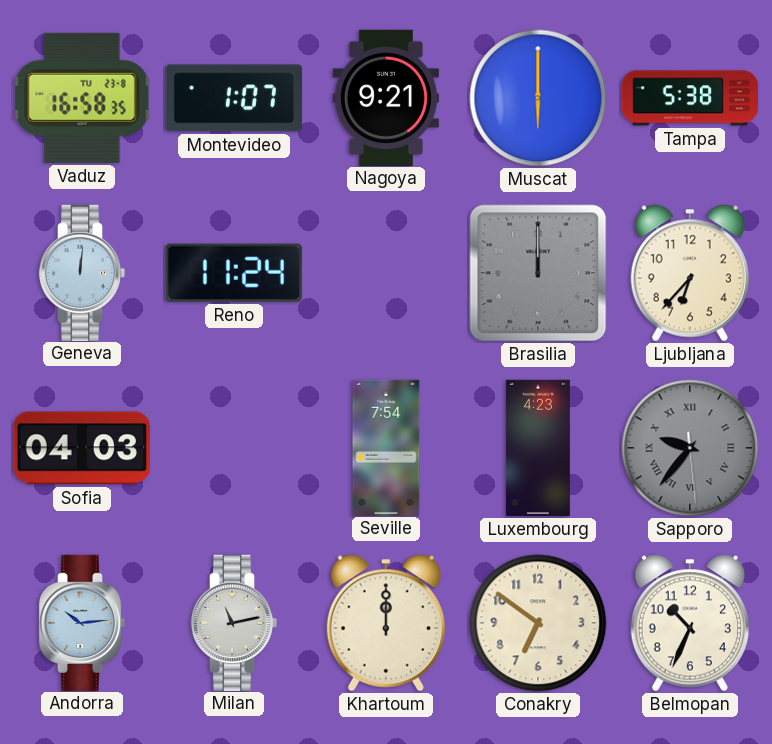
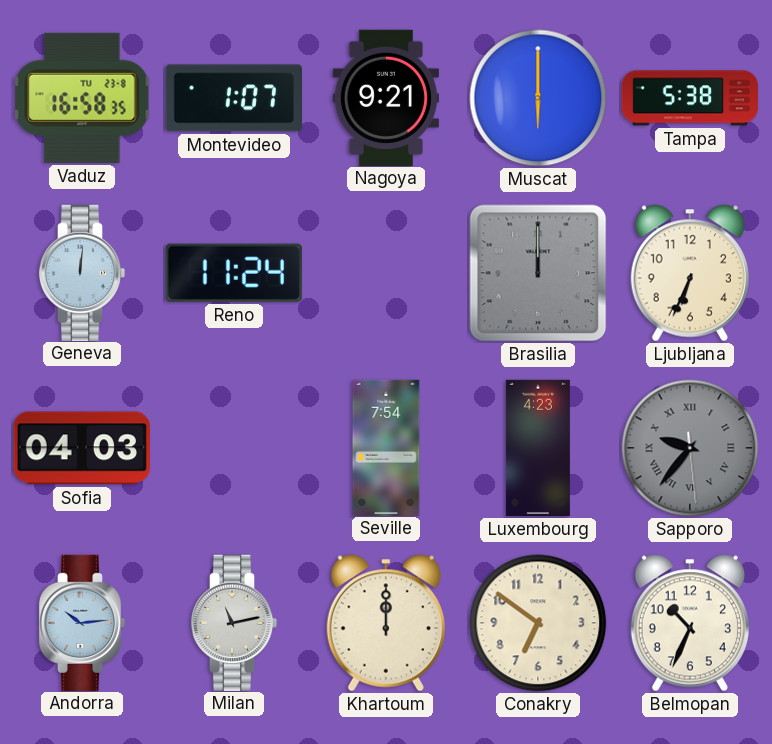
Ljubljana: 6:37 -> 6:34
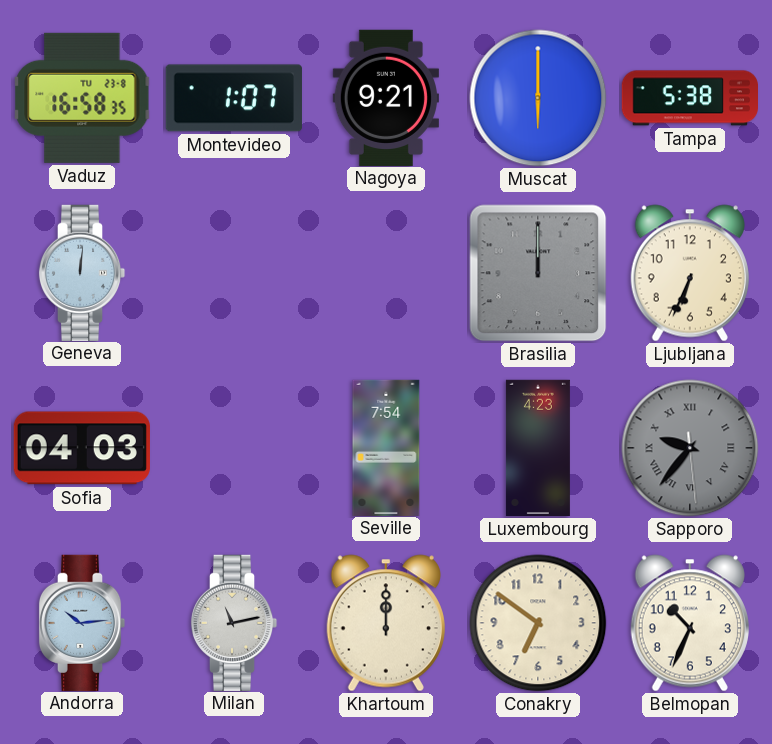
Reno: 11:24 -> none
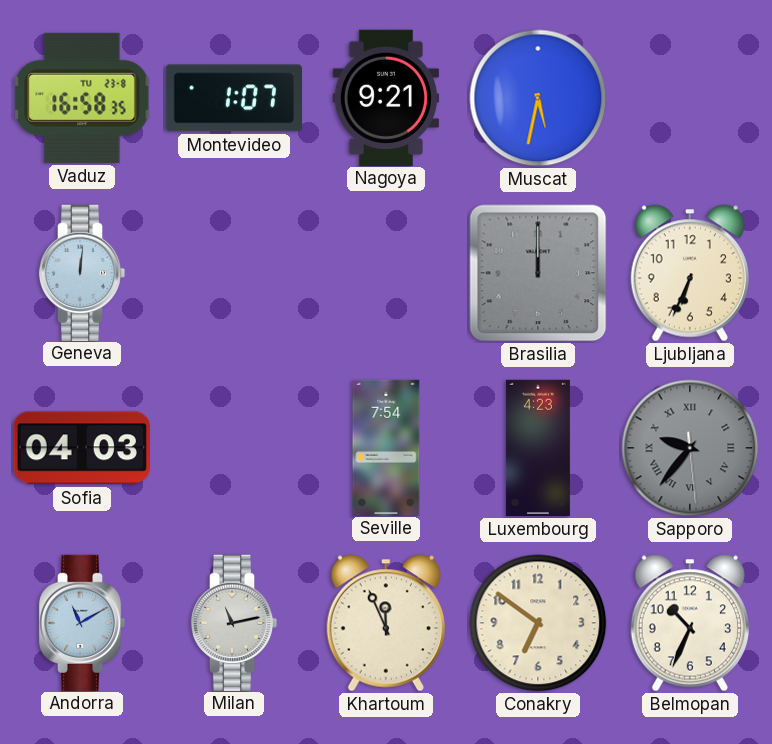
Muscat: 6:00 -> 5:32
Tampa: 5:38 -> none
Andorra: 10:14 -> 11:10
Khartoum: 12:00 -> 11:56
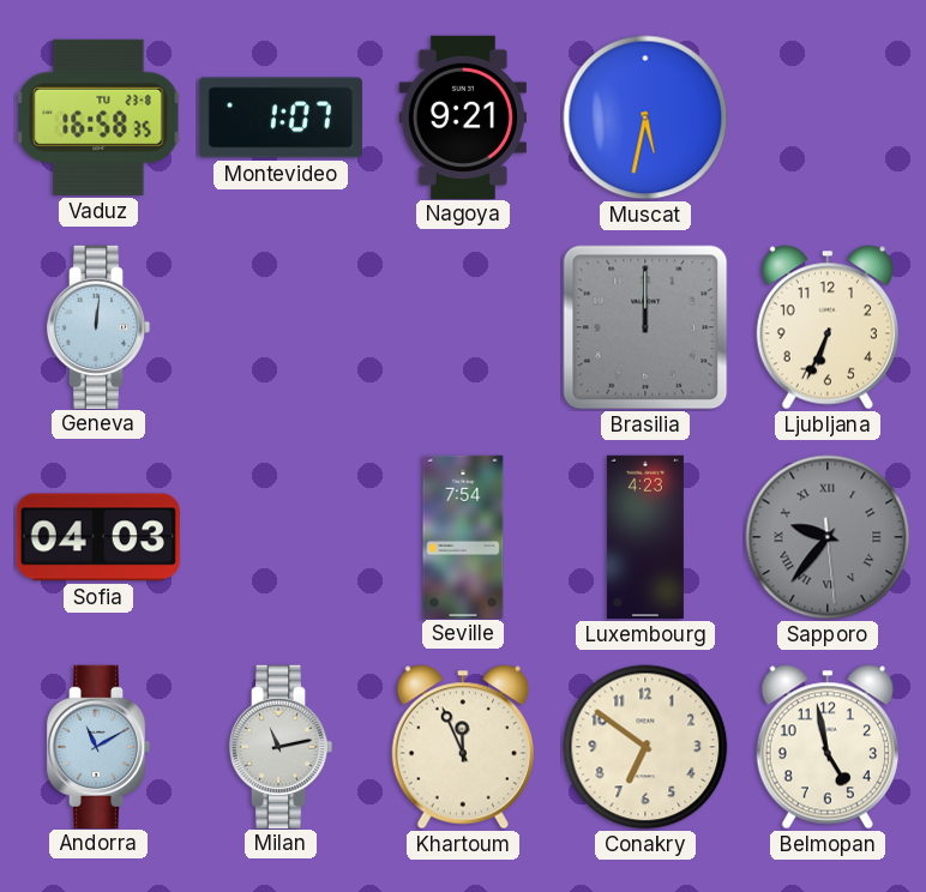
Belmopan: 10:34 -> 4:58
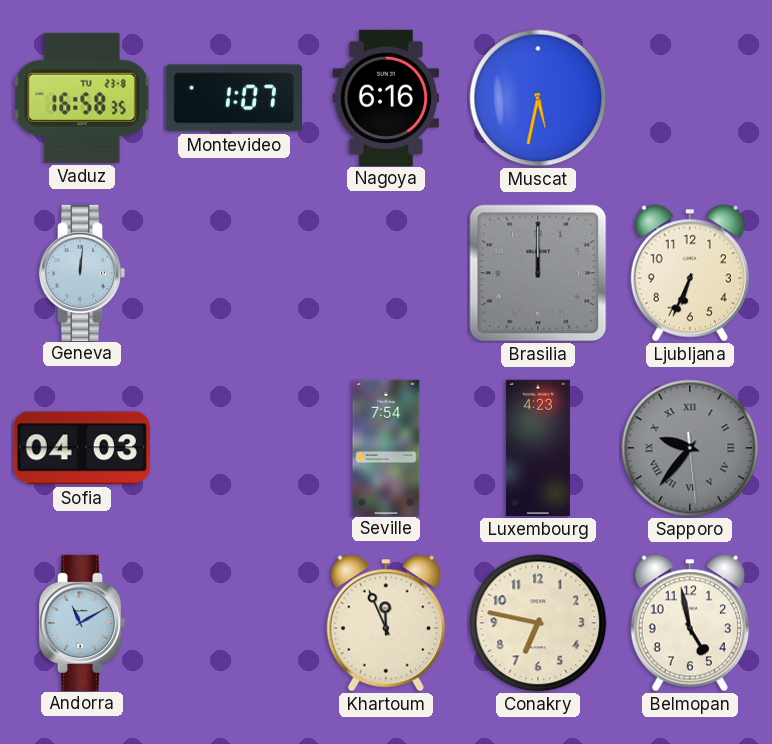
Nagoya: 9:21 -> 6:16
Milan: 11:13 -> none
Conakry: 6:51 -> 6:47
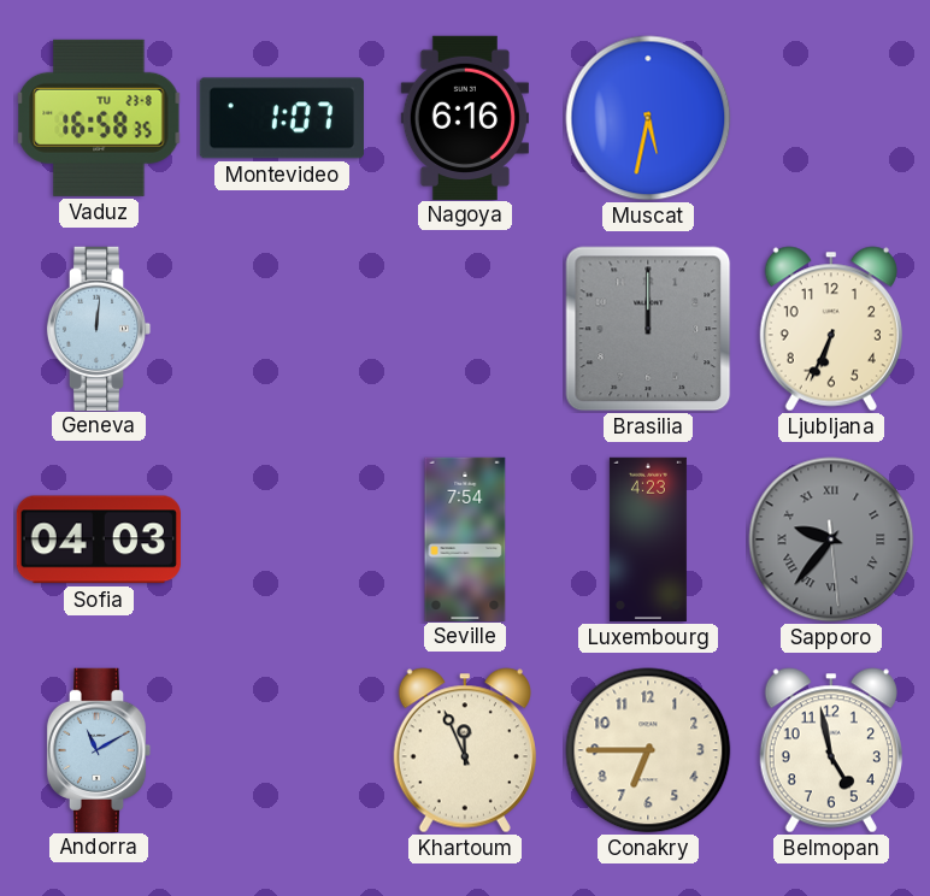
Conakry: 6:47 -> 6:45
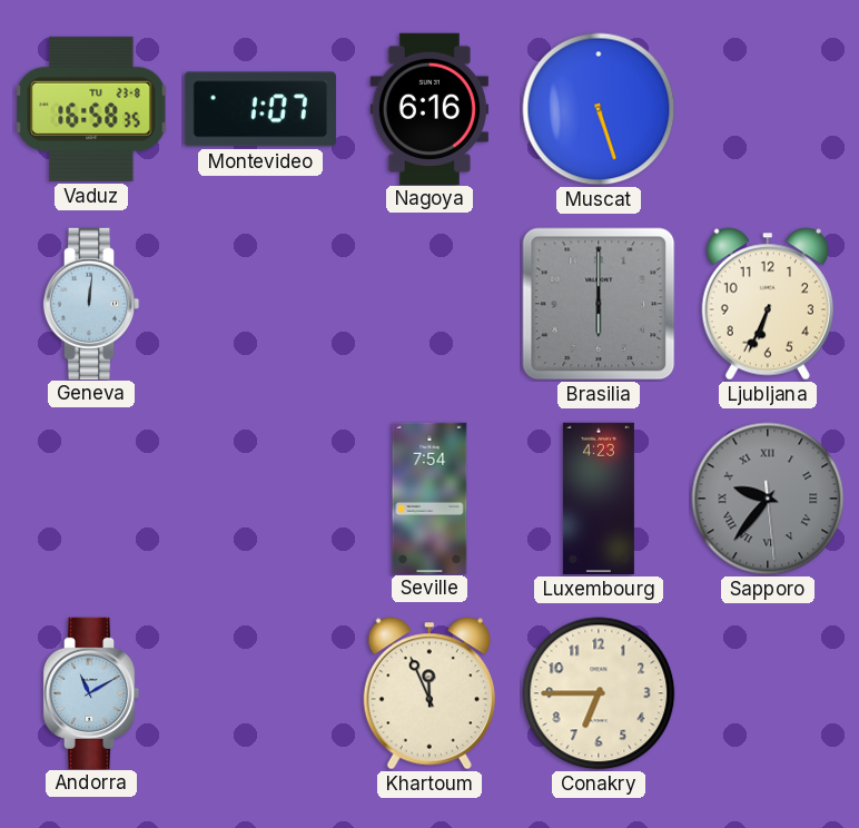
Muscat: 5:32 -> 5:27
Brasilia: 12:00 -> 6:00
Sofia: 04:03 -> none
Belmopan: 4:58 -> none
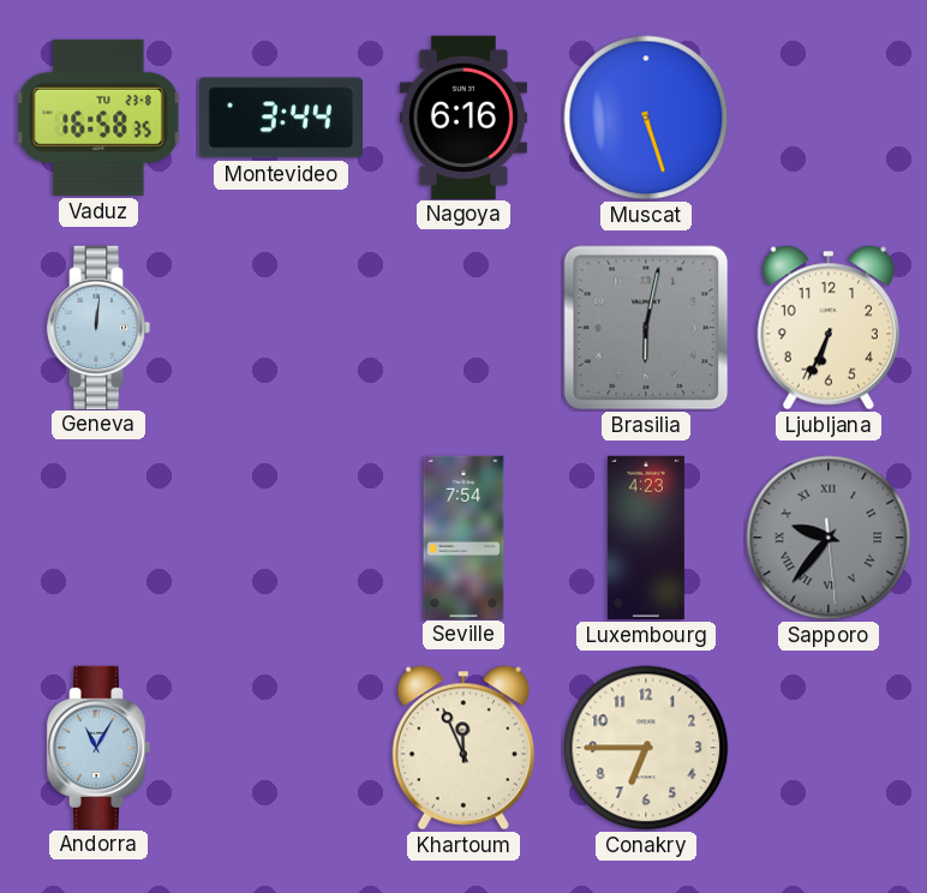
Montevideo: 1:07 -> 3:44
Brasilia: 6:00 -> 6:02
Andorra: 11:10 -> 11:05
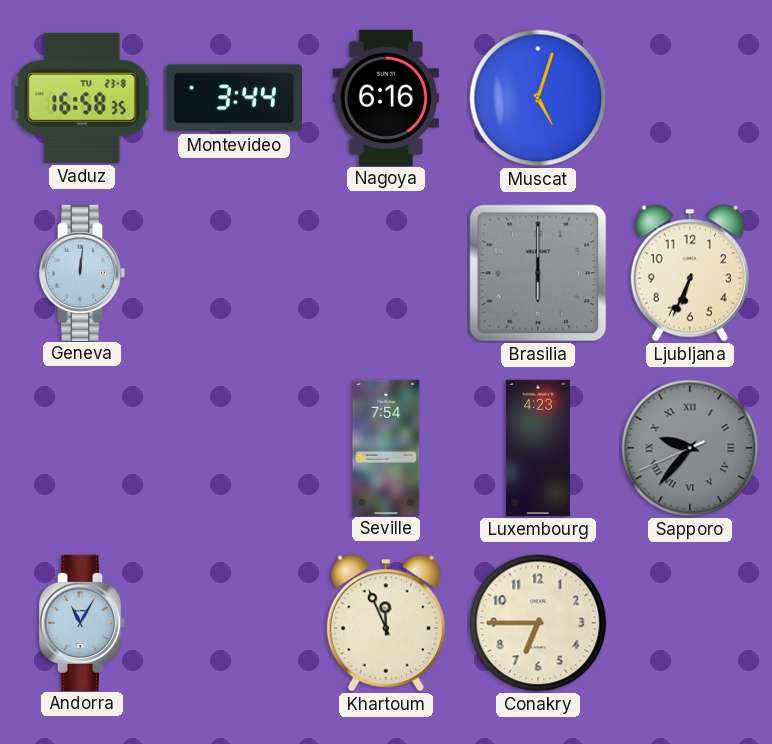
Muscat: 5:27 -> 5:03
Brasilia: 6:02 -> 6:00
Sapporo: 9:36:29 -> 9:36:41
